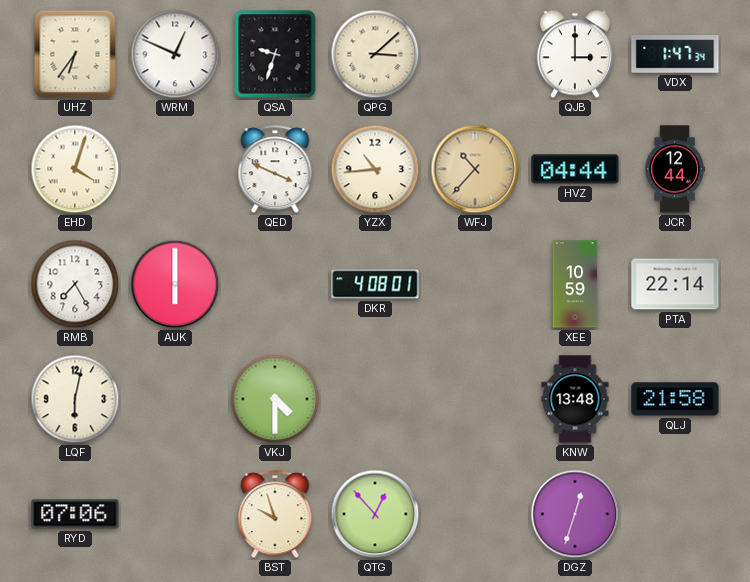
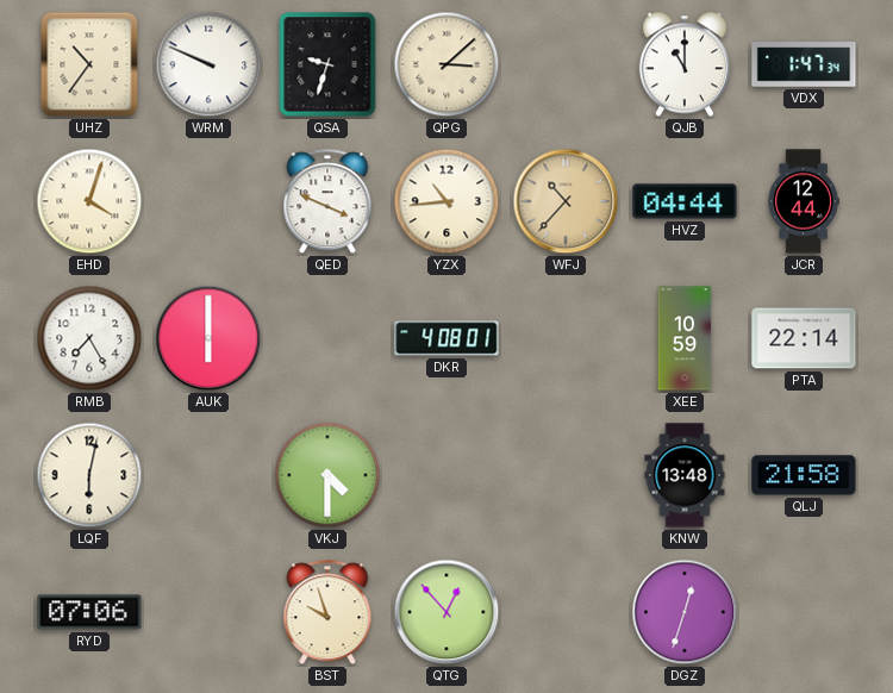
UHZ: 6:36 -> 10:36
WRM: 12:49 -> 9:49
QJB: 3:00 -> 11:00
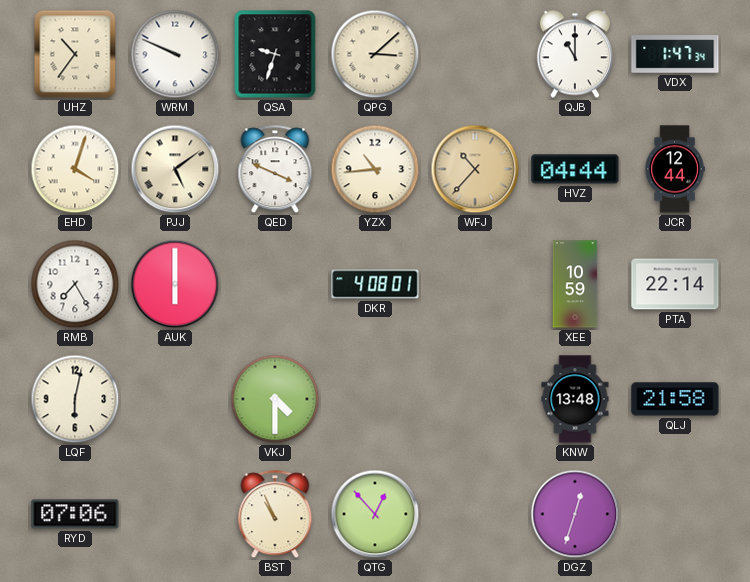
PJJ: none -> 5:09
BST: 9:57 -> 10:56
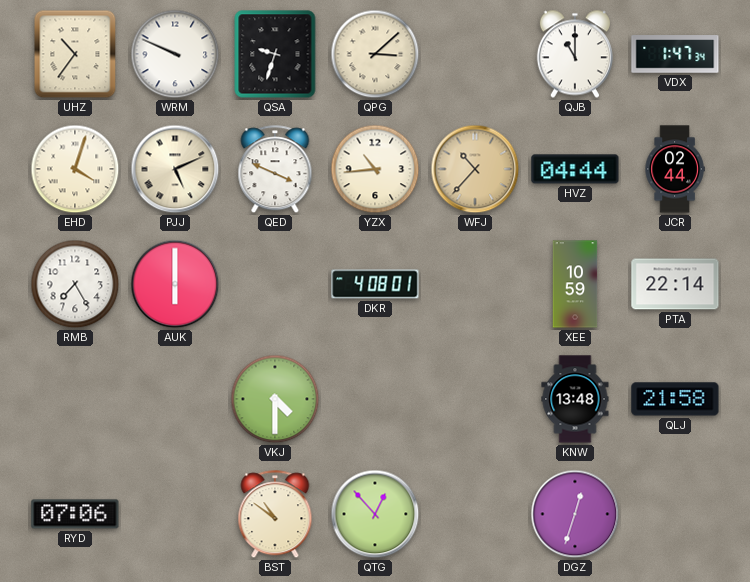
PJJ: 5:09 -> 5:11
JCR: 12:44 -> 02:44
LQF: 6:02 -> none
BST: 10:56 -> 10:51
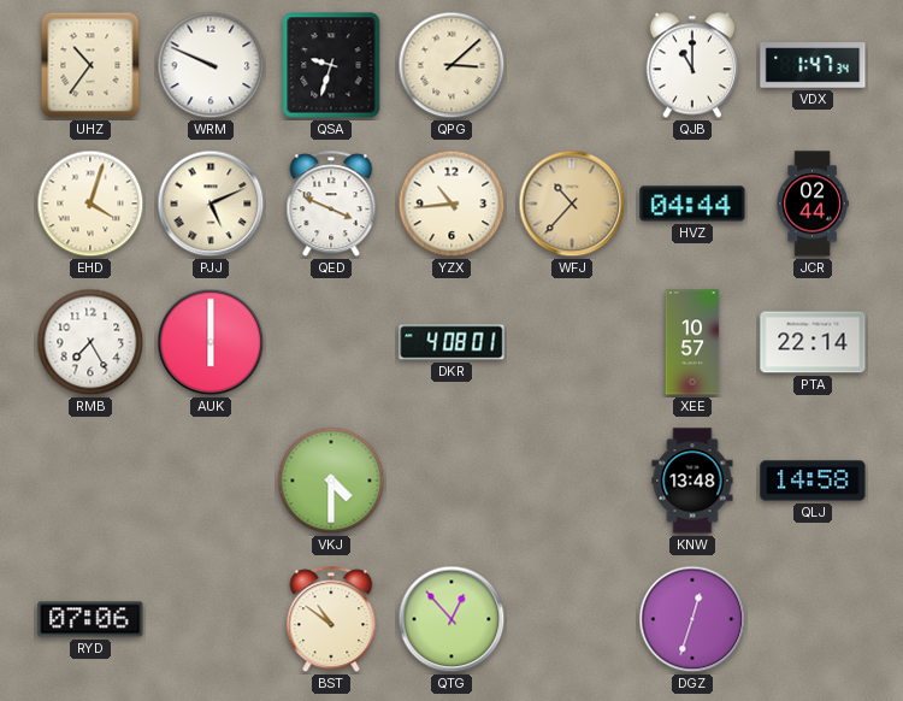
XEE: 10:59 -> 10:57
QLJ: 21:58 -> 14:58
